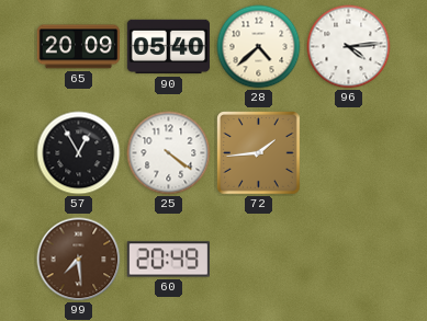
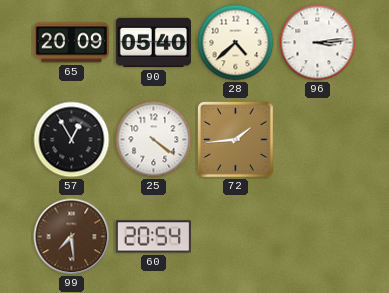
96: 4:14 -> 3:14
60: 20:49 -> 20:54
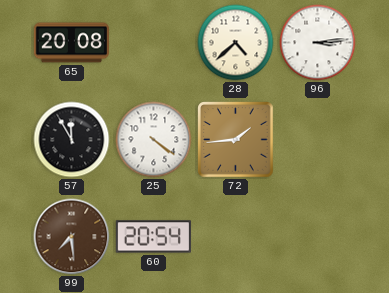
65: 20:09 -> 20:08
90: 05:40 -> none
57: 12:55 -> 11:55
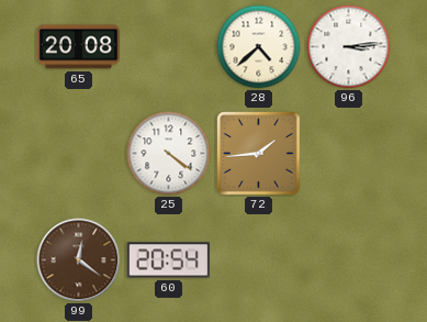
57: 11:55 -> none
99: 7:29 -> 12:21
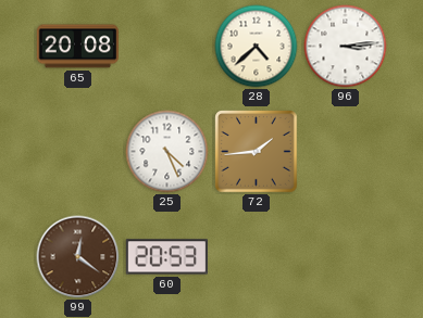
25: 4:21 -> 4:26
60: 20:54 -> 20:53
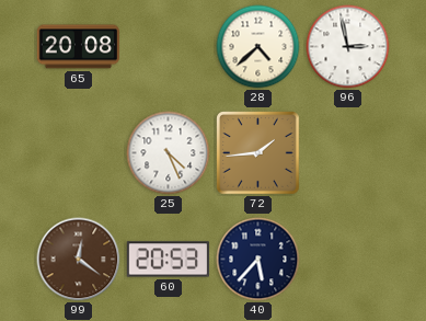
96: 3:14 -> 2:58
40: none -> 5:37
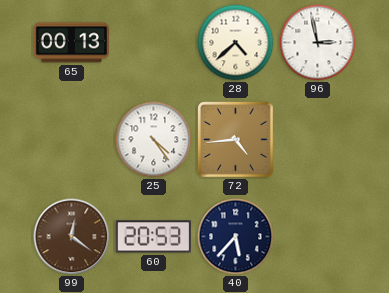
65: 20:08 -> 00:13
25: 4:26 -> 4:24
72: 1:44 -> 4:44
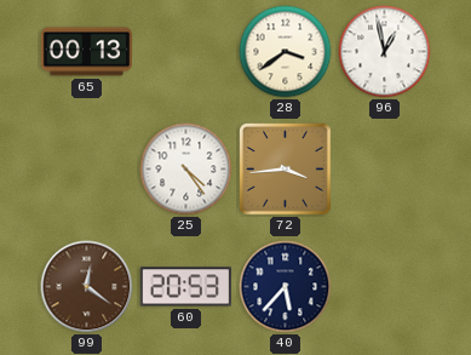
28: 4:38 -> 3:39
96: 2:58 -> 12:58
72: 4:44 -> 3:44
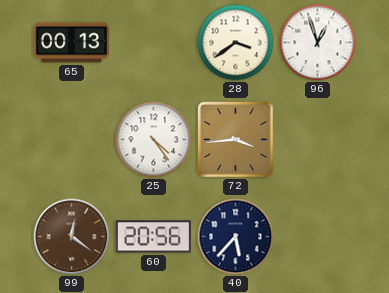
96: 12:58 -> 12:57
60: 20:53 -> 20:56
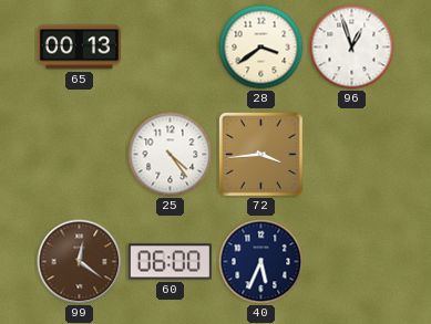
60: 20:56 -> 06:00
40: 5:37 -> 5:34
